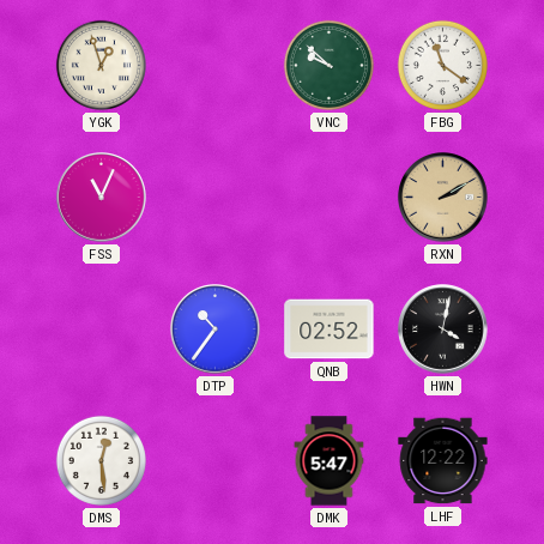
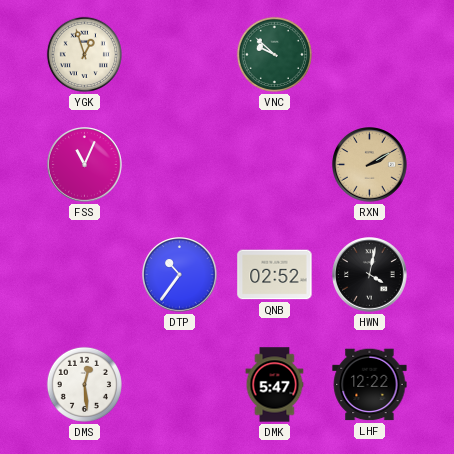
FBG: 11:21 -> none
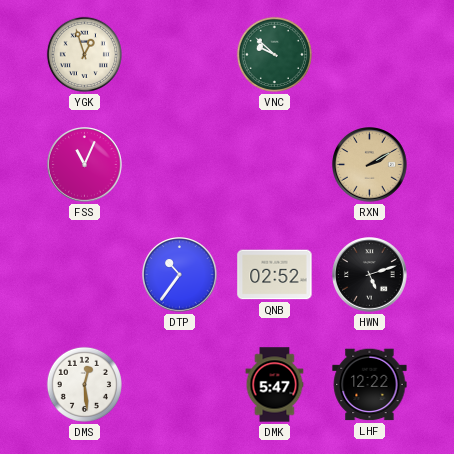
HWN: 4:02 -> 5:12
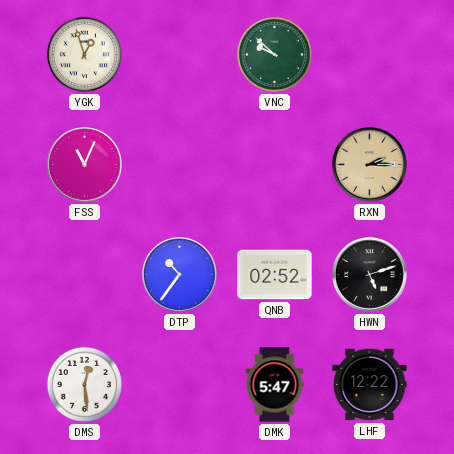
RXN: 2:10 -> 2:15
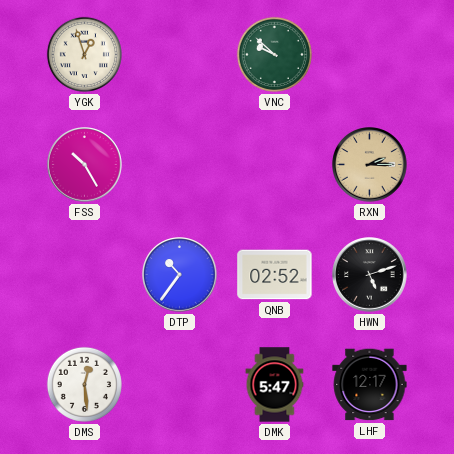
FSS: 11:04 -> 10:25
LHF: 12:22 -> 12:17
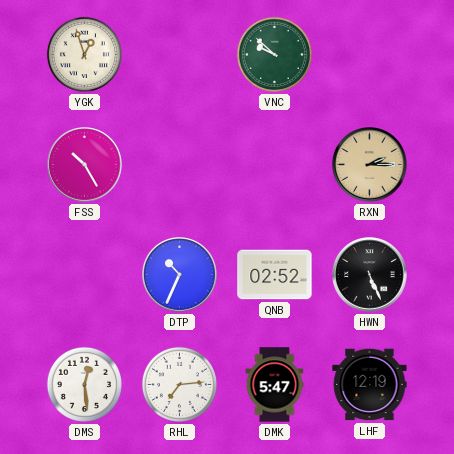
DTP: 10:36 -> 10:34
HWN: 5:12 -> 5:26
RHL: none -> 7:14
LHF: 12:17 -> 12:19
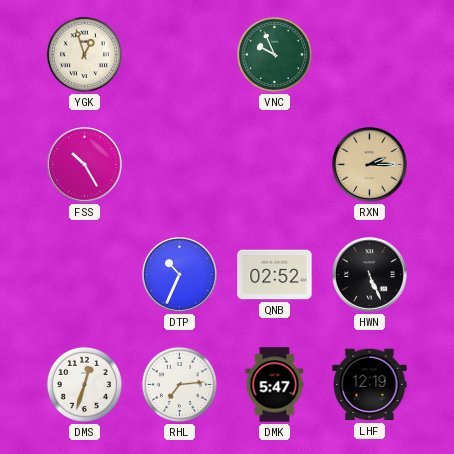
VNC: 9:52 -> 9:56
DMS: 12:29 -> 12:33
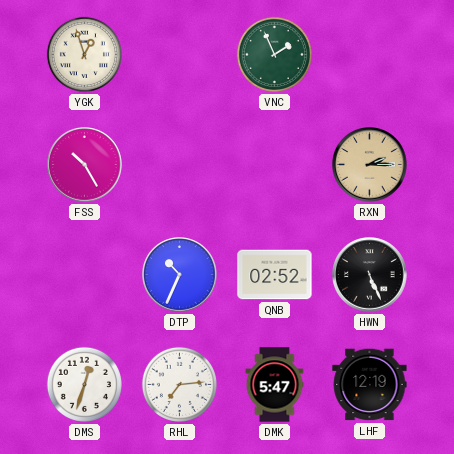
VNC: 9:56 -> 1:56
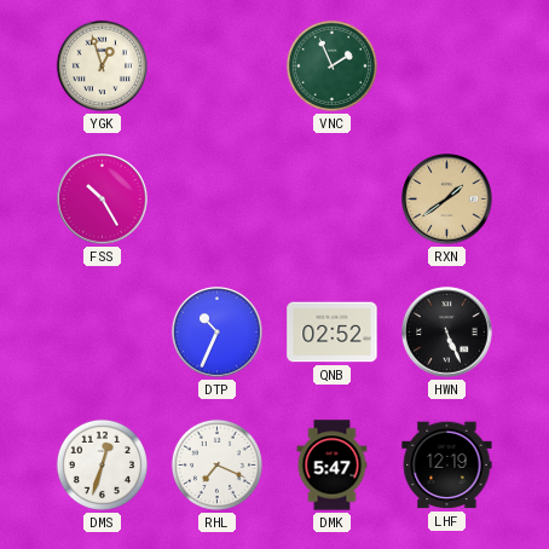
RXN: 2:15 -> 1:39
RHL: 7:14 -> 7:19
